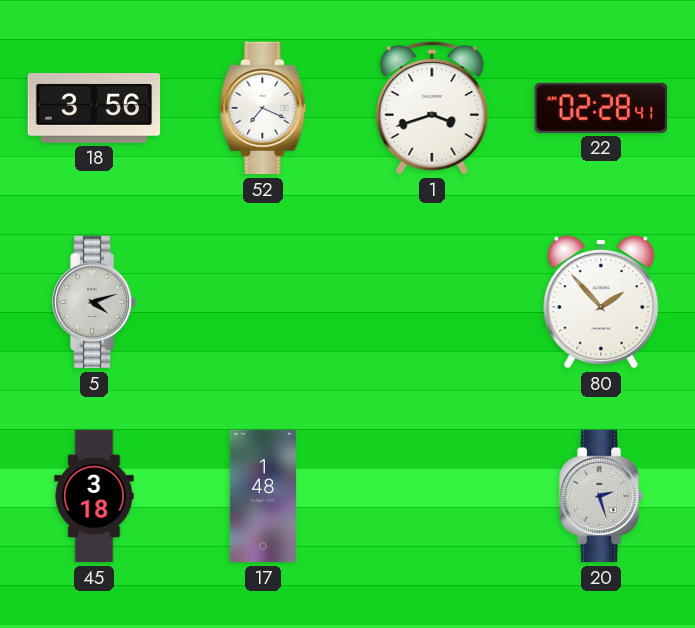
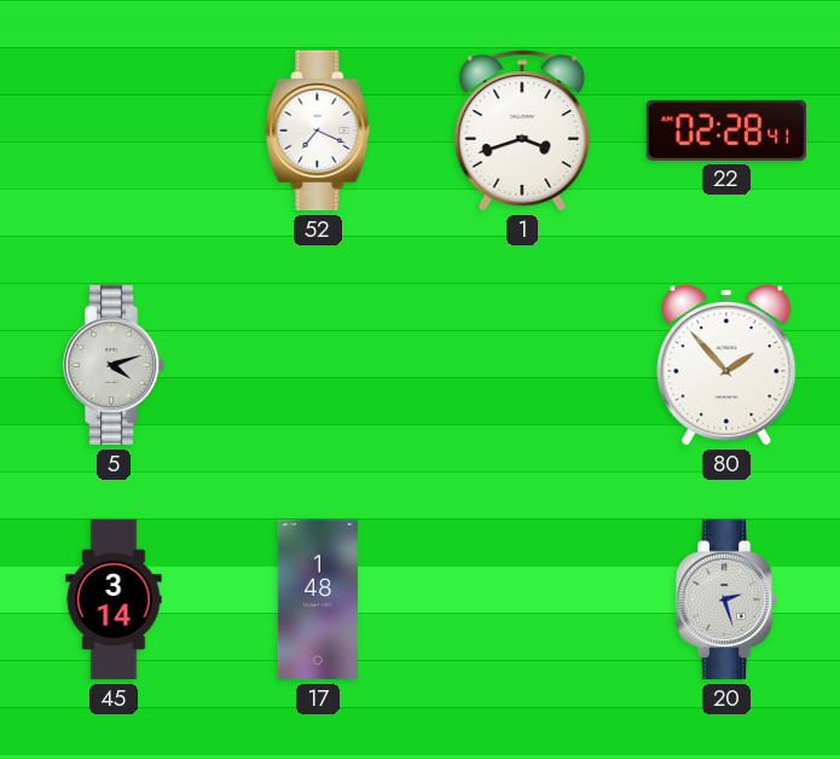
18: 3:56 -> none
45: 3:18 -> 3:14
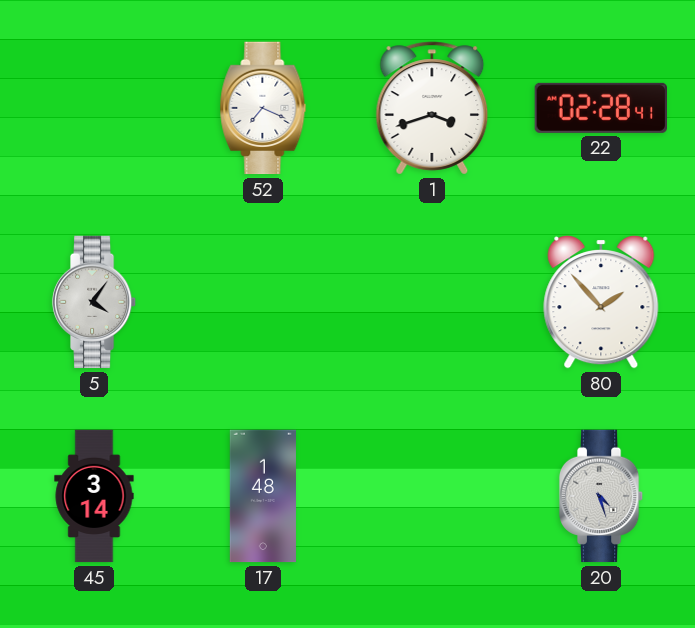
5: 4:12 -> 4:06
20: 2:27 -> 4:27
